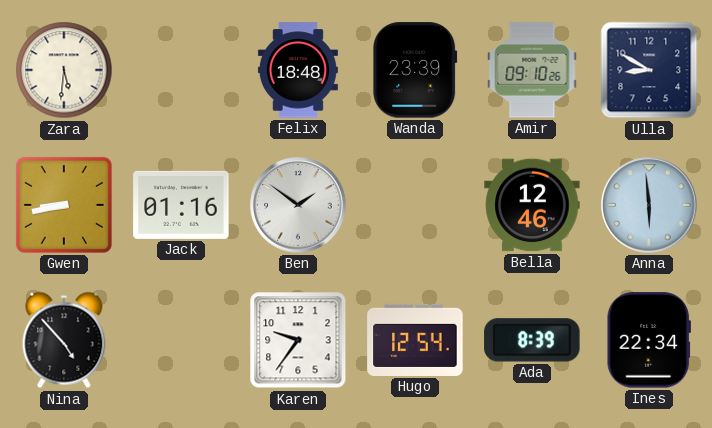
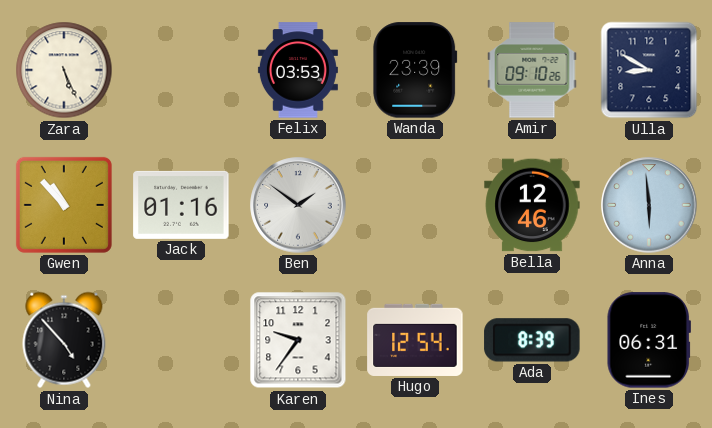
Zara: 5:31 -> 5:26
Felix: 18:48 -> 03:53
Gwen: 8:43 -> 10:53
Ines: 22:34 -> 06:31
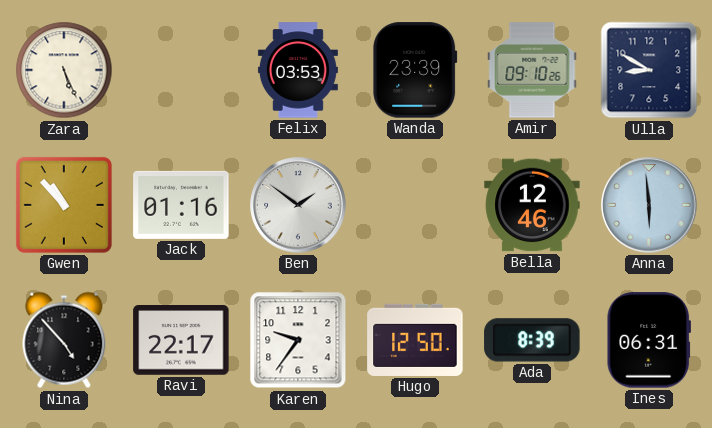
Ravi: none -> 22:17
Hugo: 12:54 -> 12:50
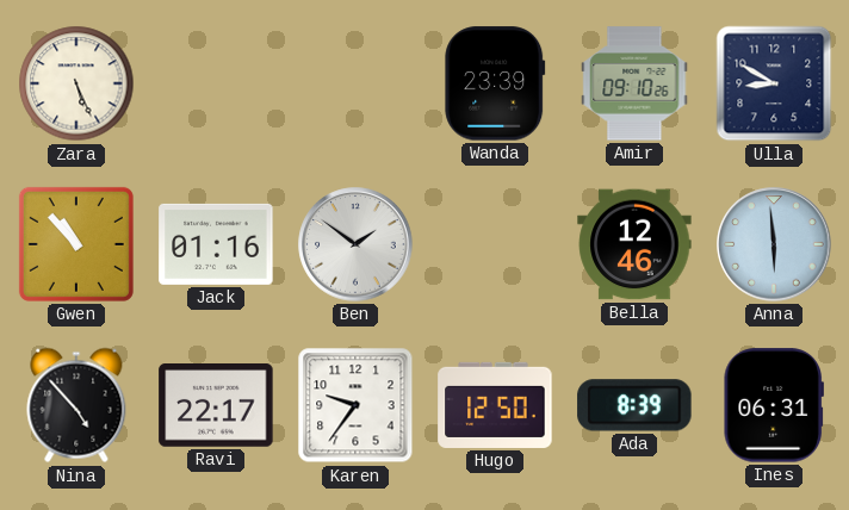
Felix: 03:53 -> none
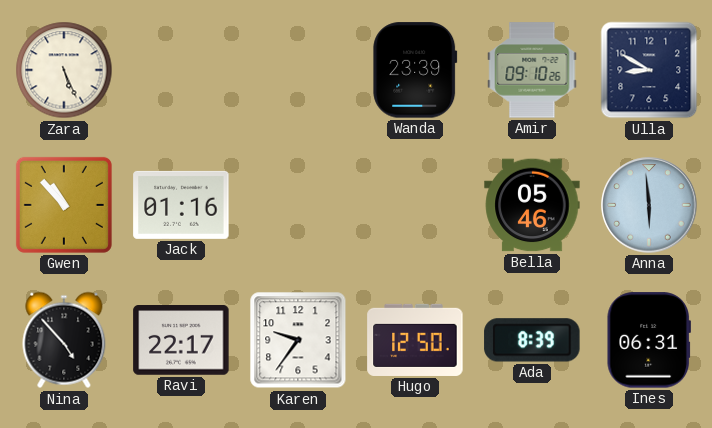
Ben: 1:51 -> none
Bella: 12:46 -> 05:46
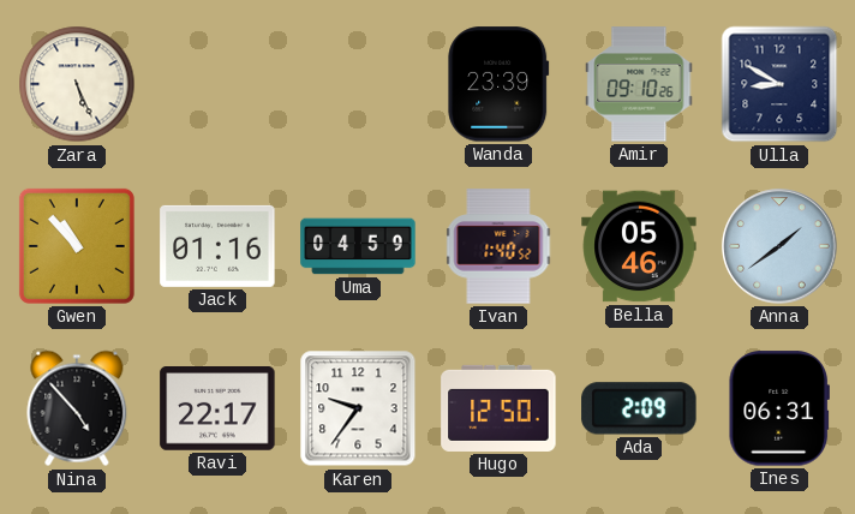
Uma: none -> 04:59
Ivan: none -> 1:40
Anna: 5:59 -> 1:39
Ada: 8:39 -> 2:09
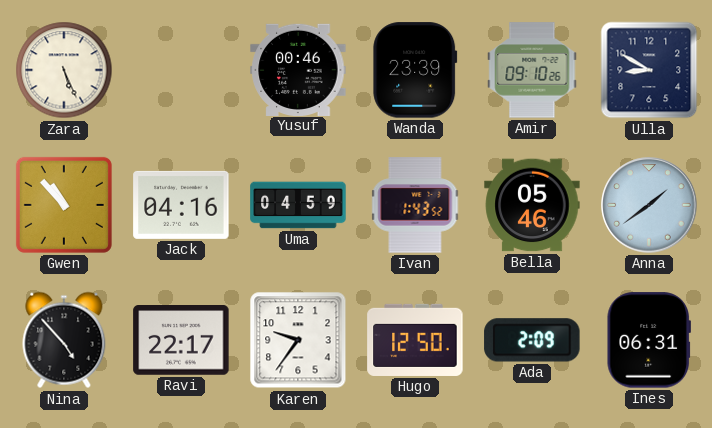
Yusuf: none -> 00:46
Jack: 01:16 -> 04:16
Ivan: 1:40 -> 1:43
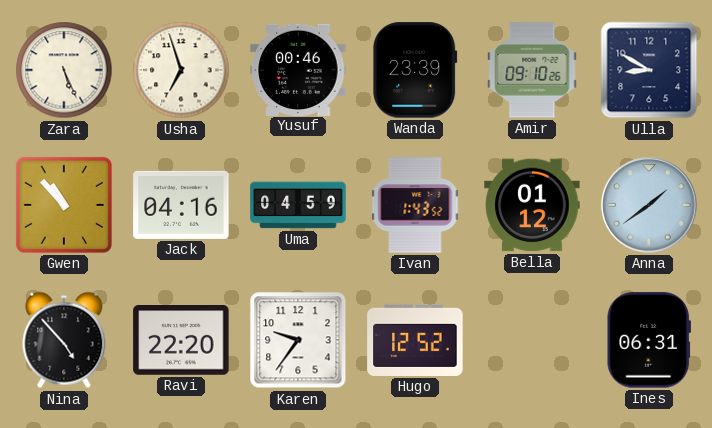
Usha: none -> 6:57
Bella: 05:46 -> 01:12
Ravi: 22:17 -> 22:20
Hugo: 12:50 -> 12:52
Ada: 2:09 -> none
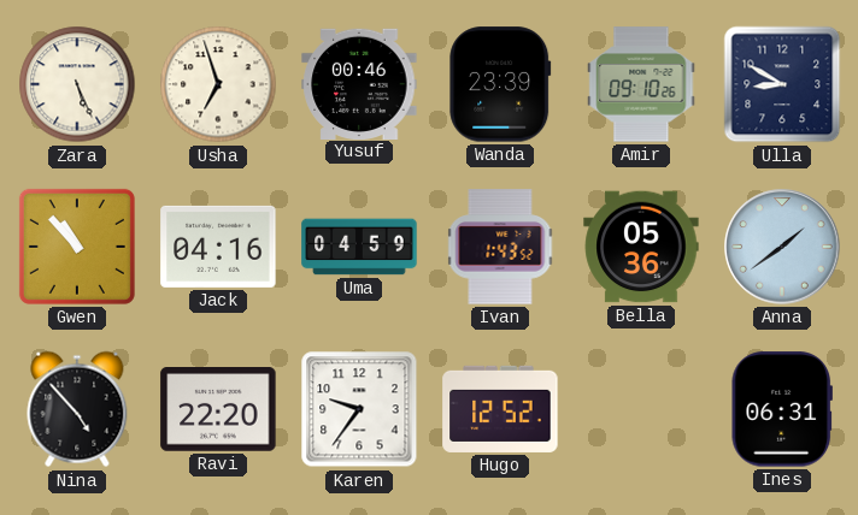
Bella: 01:12 -> 05:36
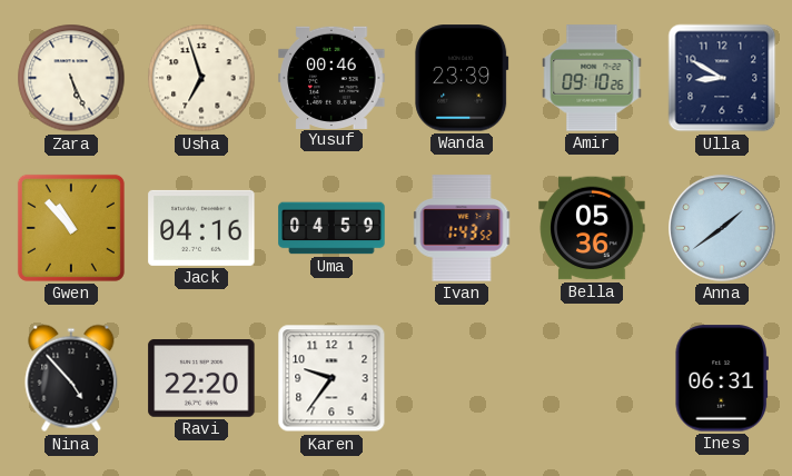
Hugo: 12:52 -> none
